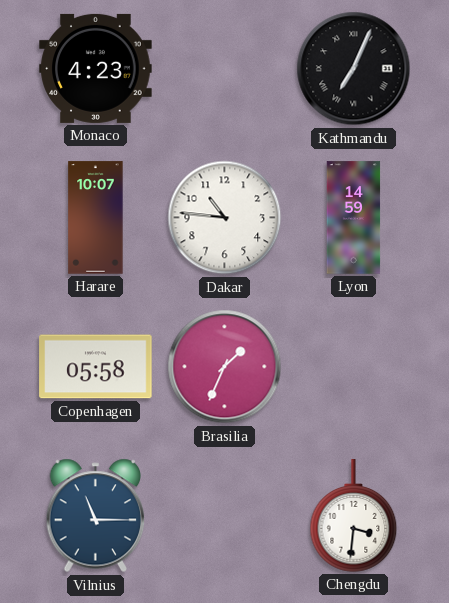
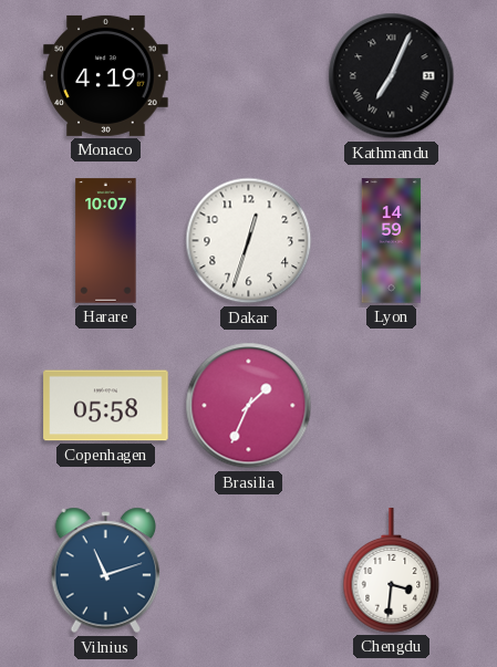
Monaco: 4:23 -> 4:19
Dakar: 10:46 -> 12:33
Vilnius: 11:15 -> 11:12
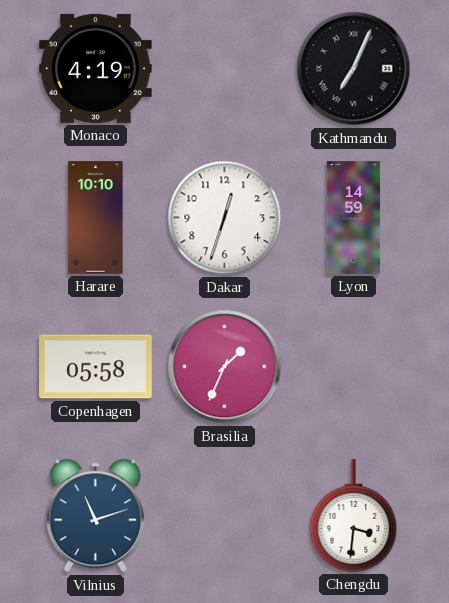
Harare: 10:07 -> 10:10
